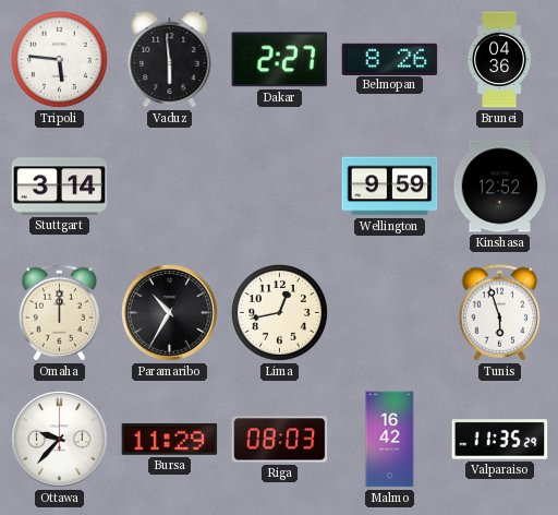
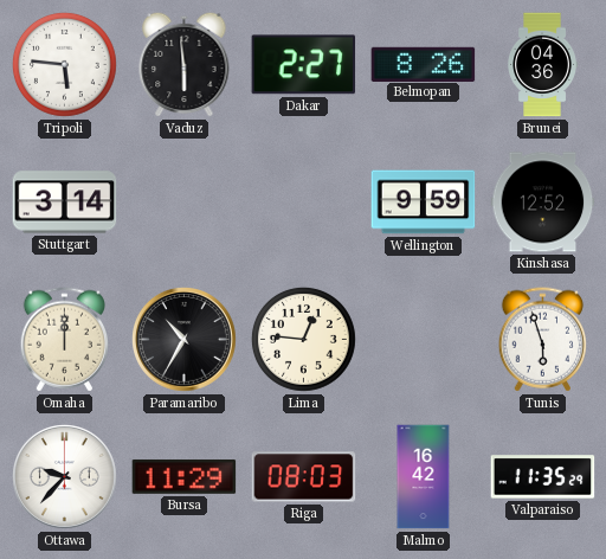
Lima: 12:43 -> 12:46
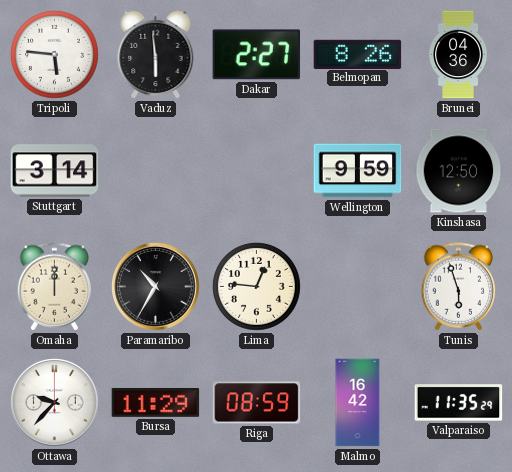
Kinshasa: 12:52 -> 12:50
Riga: 08:03 -> 08:59
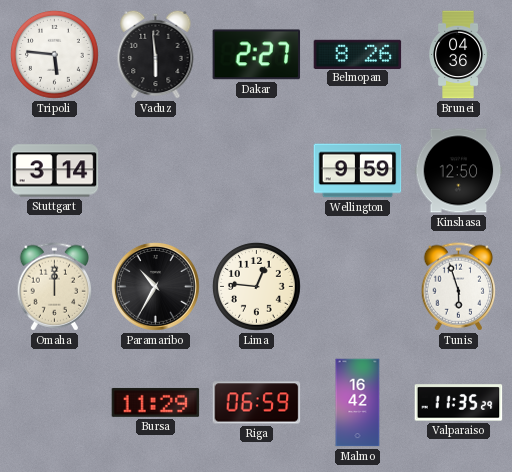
Ottawa: 9:37 -> none
Riga: 08:59 -> 06:59
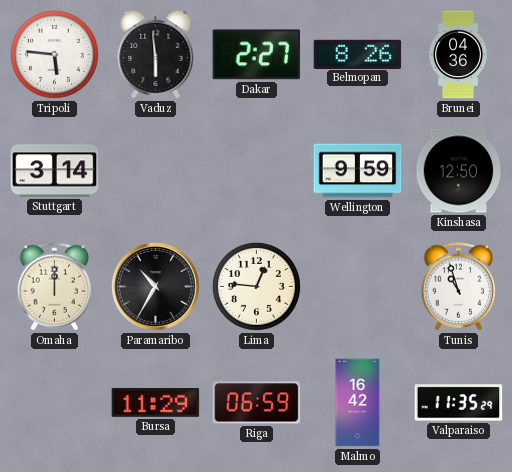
Tunis: 5:57 -> 10:57
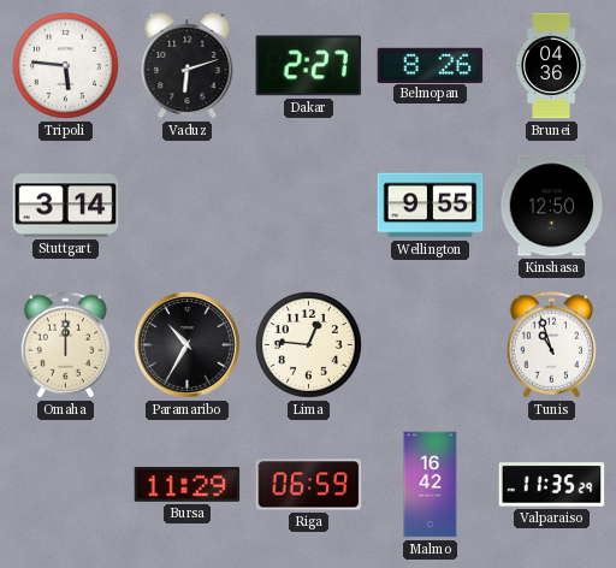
Vaduz: 5:59 -> 6:12
Wellington: 9:59 -> 9:55
